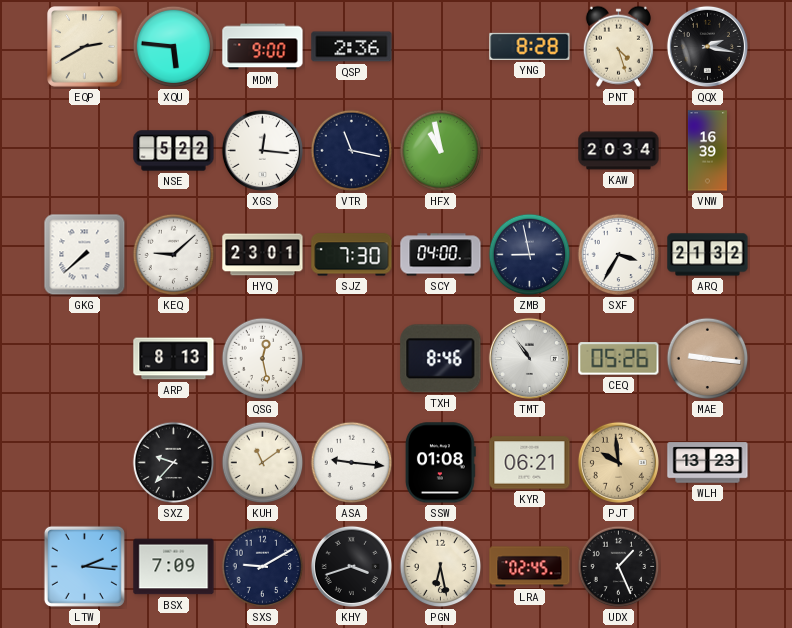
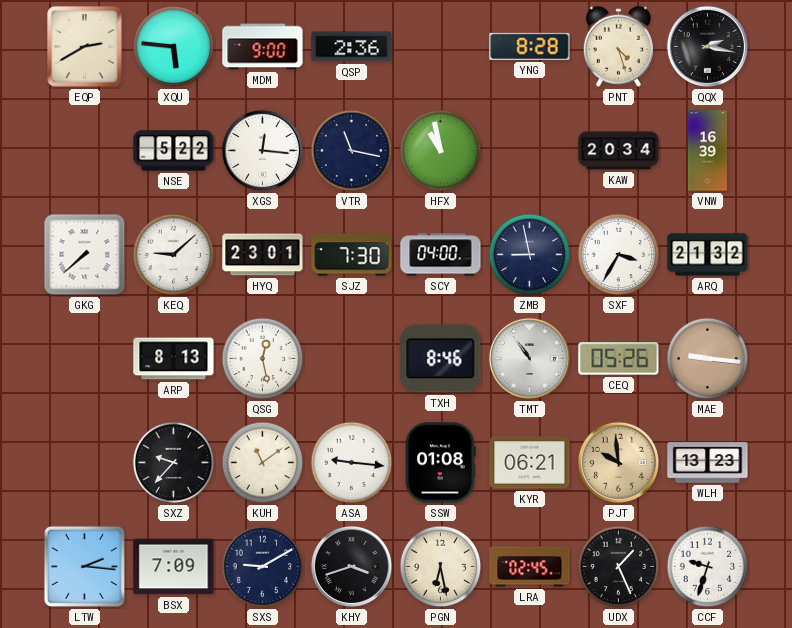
CCF: none -> 9:33
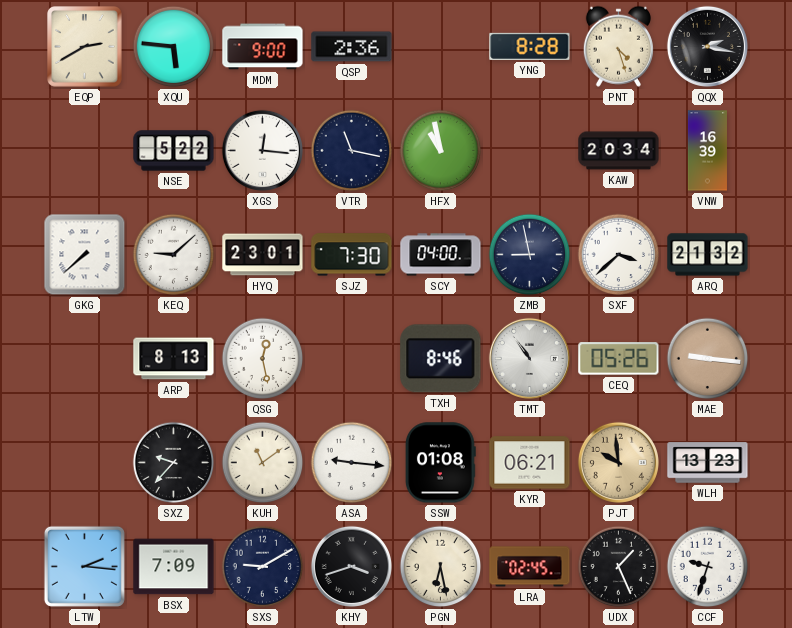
SXF: 3:35 -> 3:38
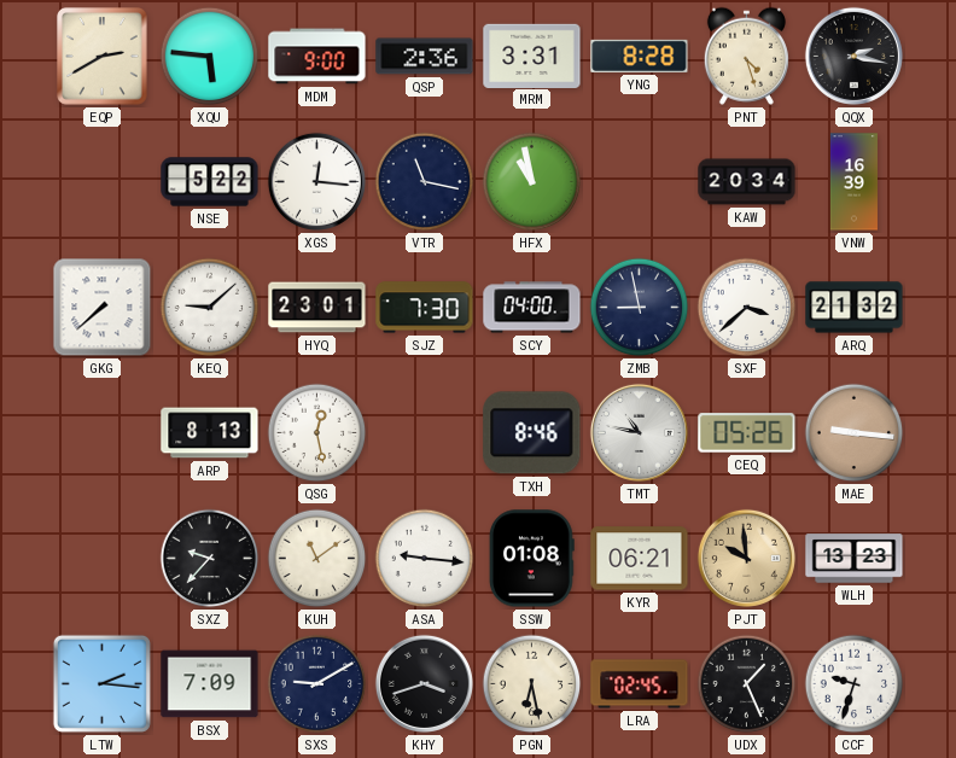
MRM: none -> 3:31
TMT: 10:54 -> 10:47
